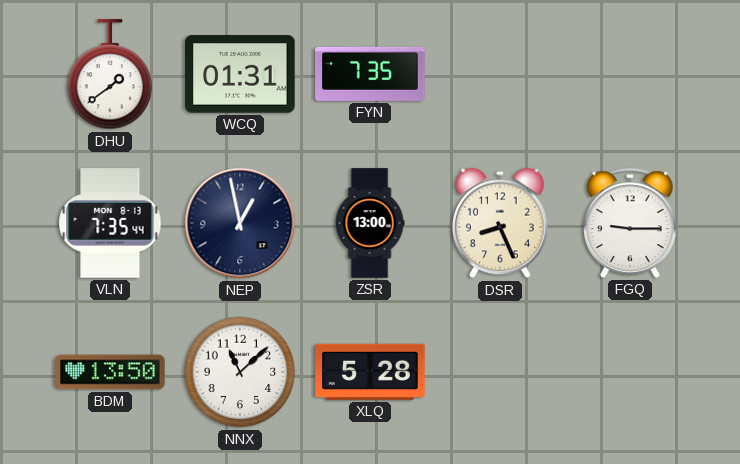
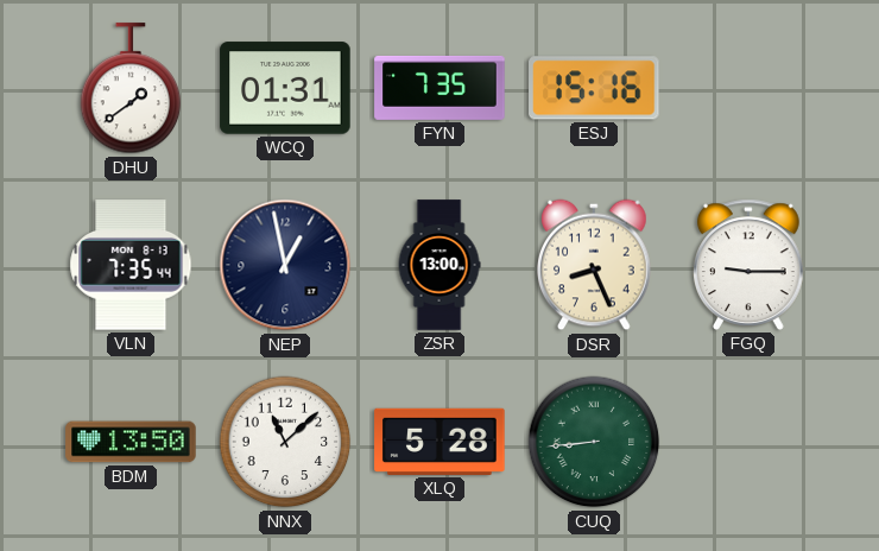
ESJ: none -> 15:16
CUQ: none -> 8:44
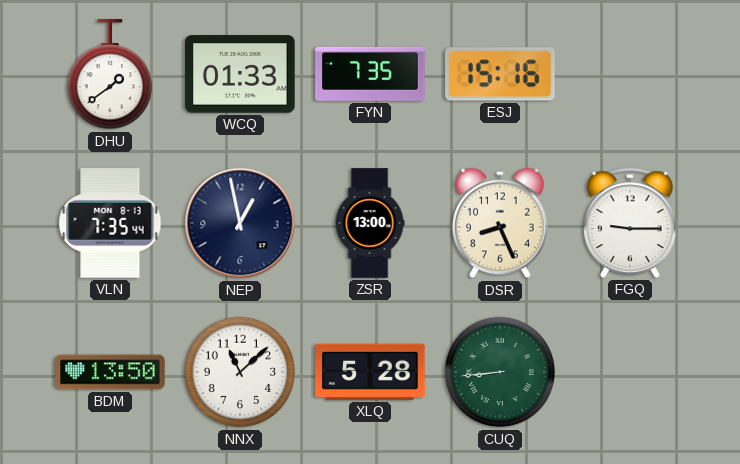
WCQ: 01:31 -> 01:33
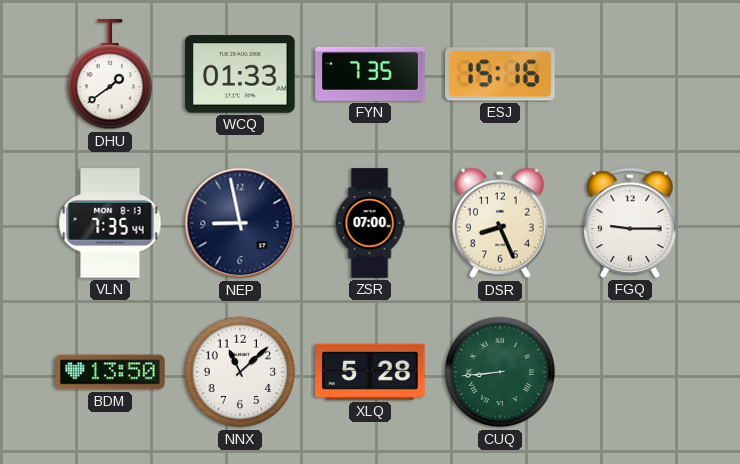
NEP: 12:58 -> 8:58
ZSR: 13:00 -> 07:00
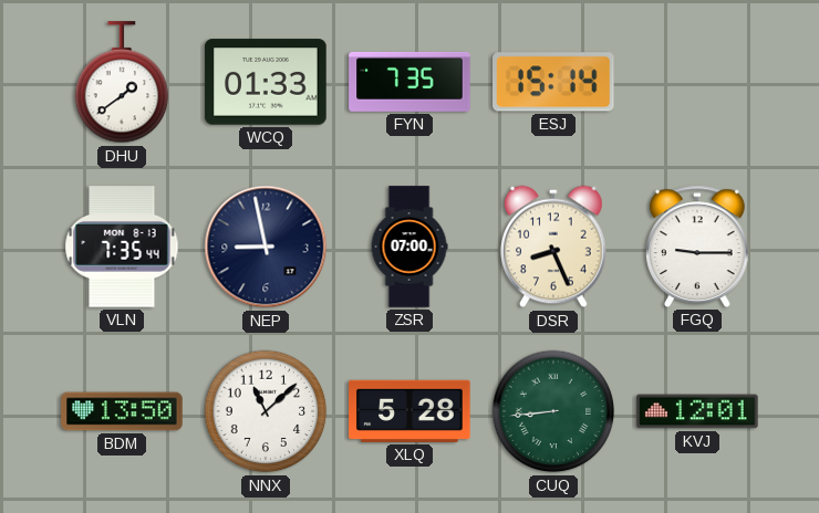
ESJ: 15:16 -> 15:14
KVJ: none -> 12:01
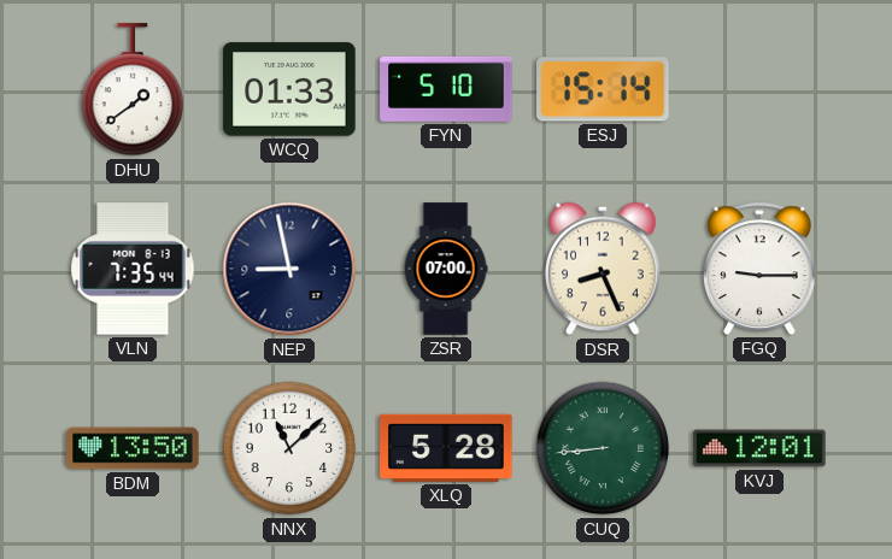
FYN: 7:35 -> 5:10
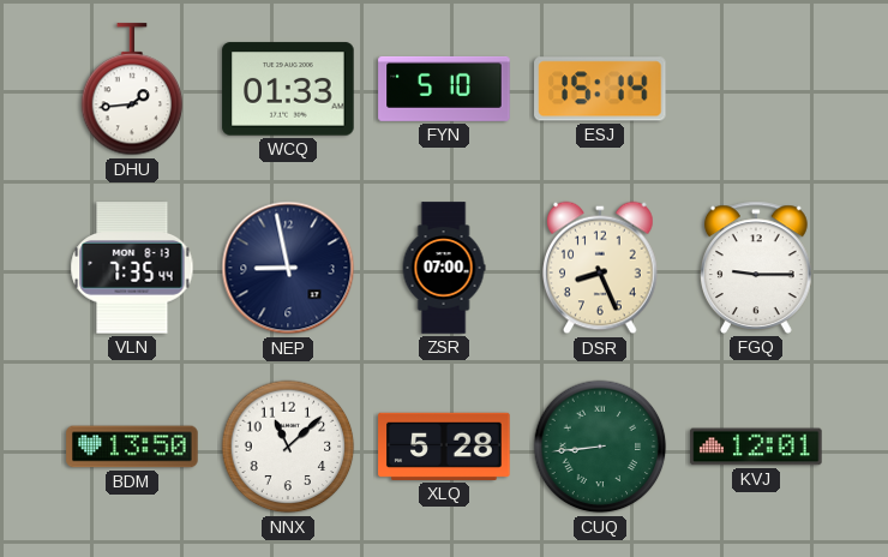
DHU: 1:39 -> 1:44
